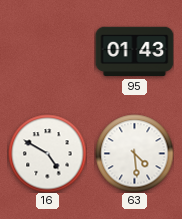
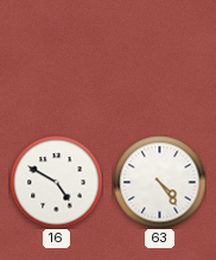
95: 01:43 -> none
63: 4:29 -> 4:24
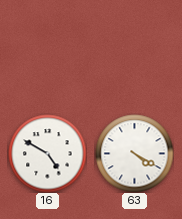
63: 4:24 -> 4:20
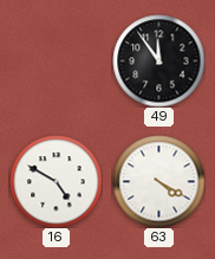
49: none -> 11:54
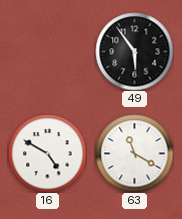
49: 11:54 -> 5:54
63: 4:20 -> 11:20
